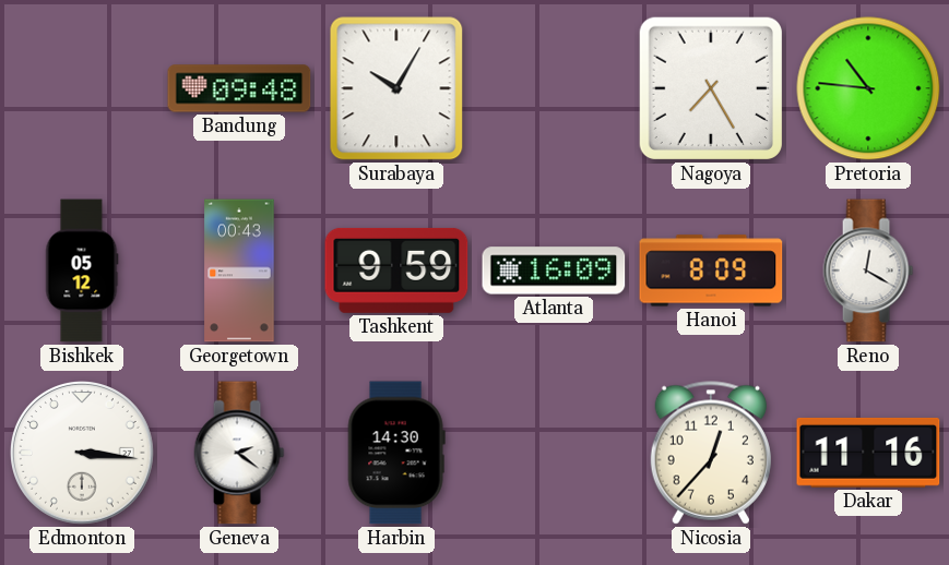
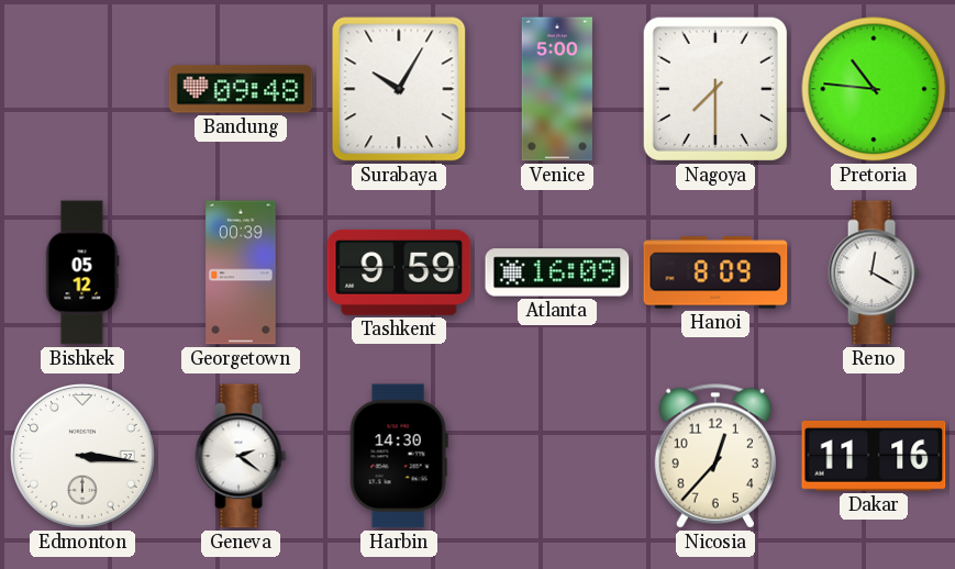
Venice: none -> 5:00
Nagoya: 7:25 -> 7:30
Georgetown: 00:43 -> 00:39
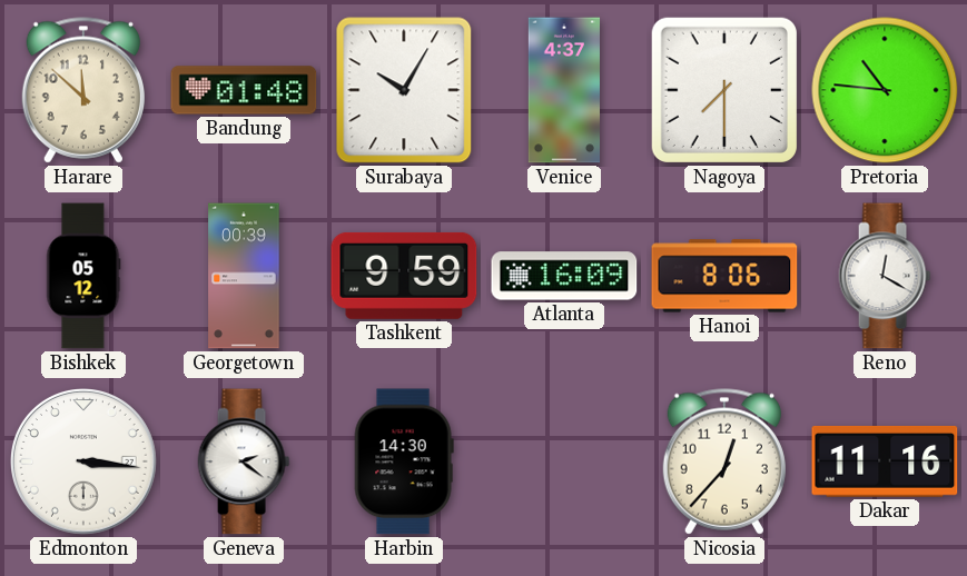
Harare: none -> 11:52
Bandung: 09:48 -> 01:48
Venice: 5:00 -> 4:37
Hanoi: 8:09 -> 8:06
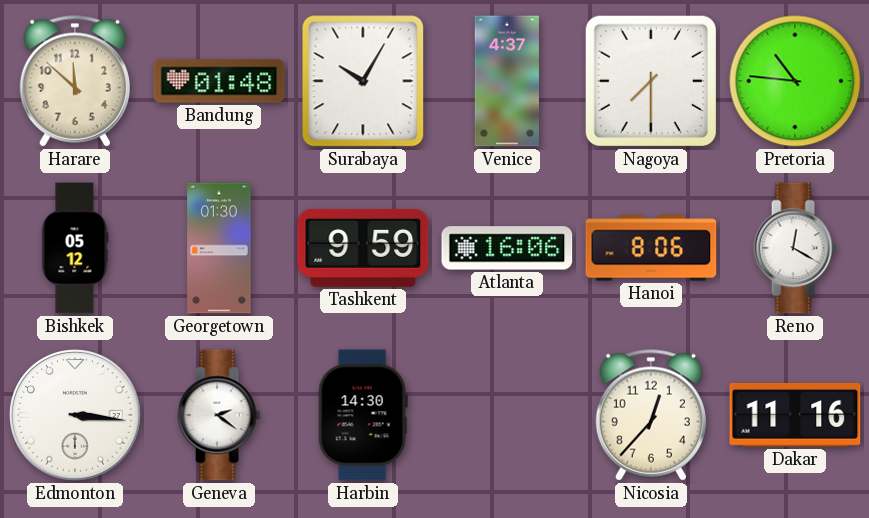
Georgetown: 00:39 -> 01:30
Atlanta: 16:09 -> 16:06
